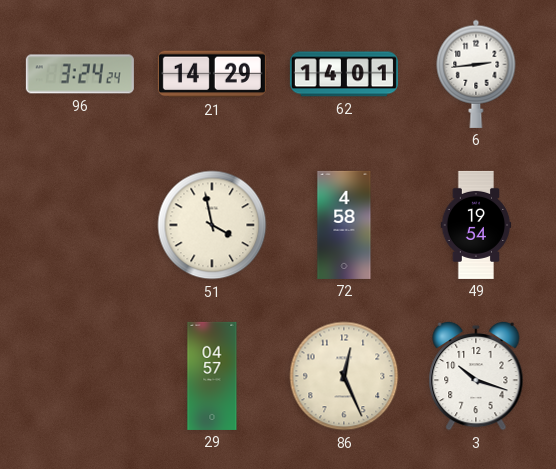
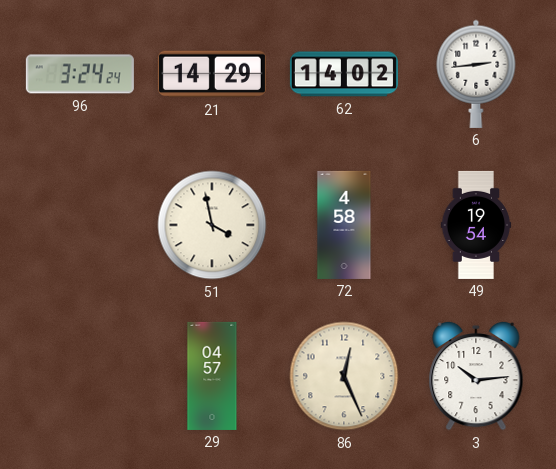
62: 14:01 -> 14:02
3: 10:18 -> 10:14
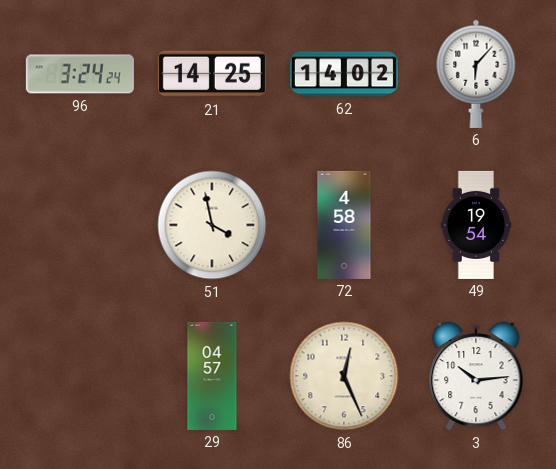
21: 14:29 -> 14:25
6: 2:44 -> 6:07
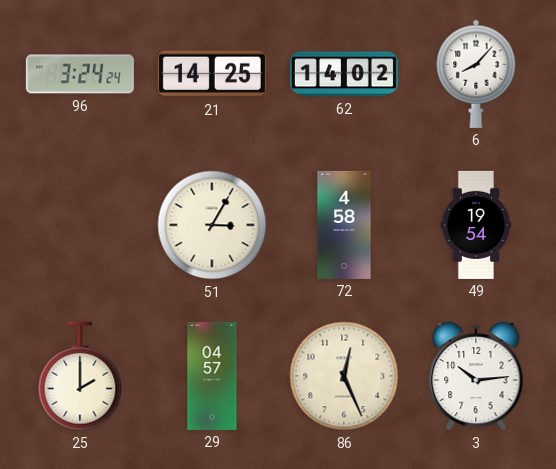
6: 6:07 -> 8:07
51: 3:58 -> 3:05
25: none -> 2:00
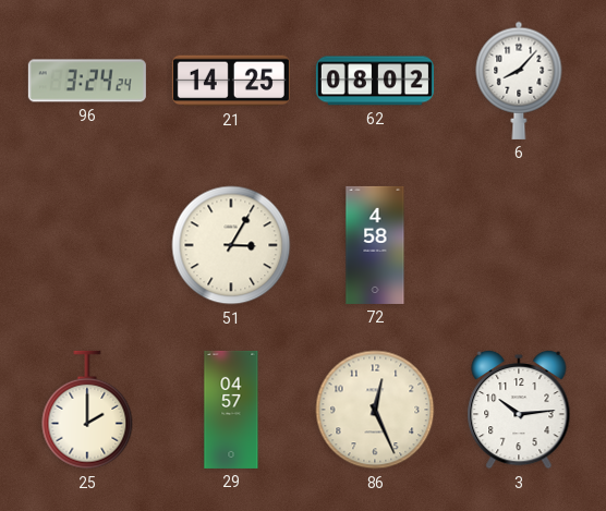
62: 14:02 -> 08:02
49: 19:54 -> none
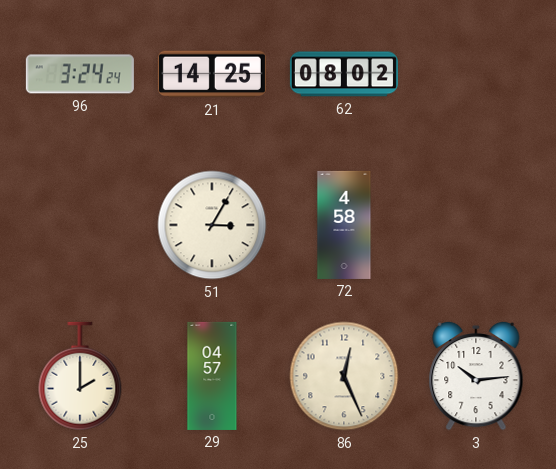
6: 8:07 -> none
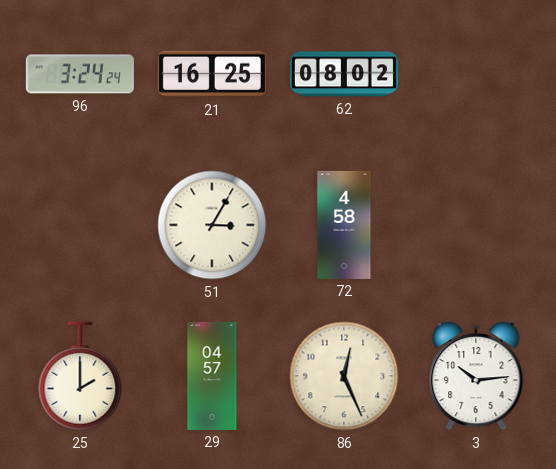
21: 14:25 -> 16:25
